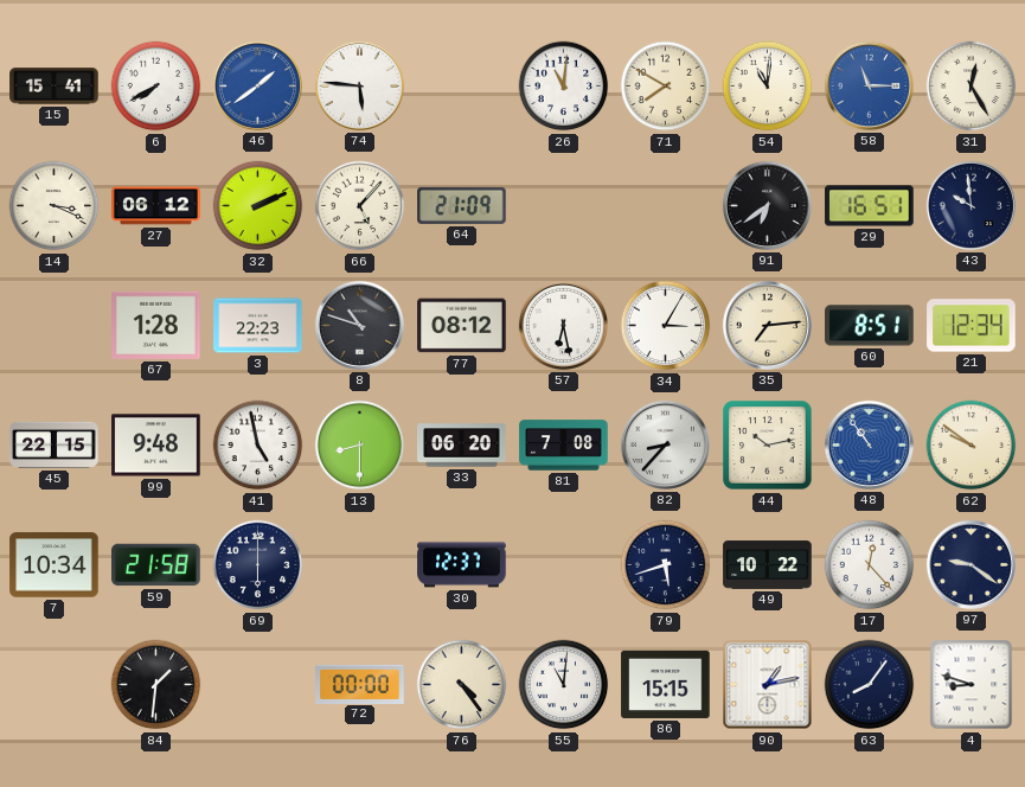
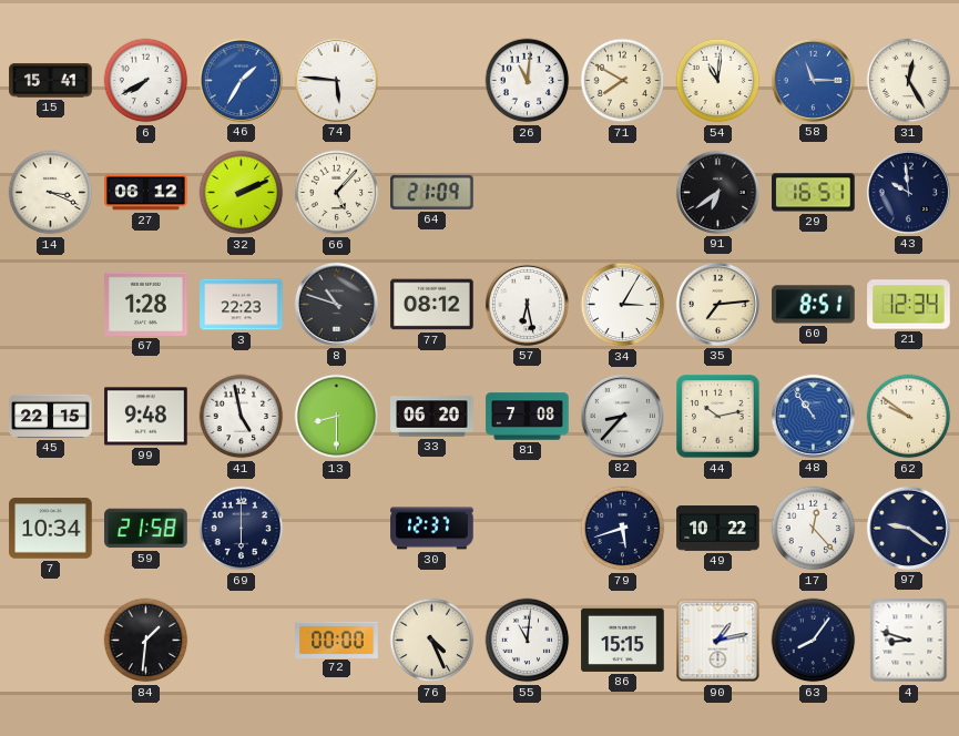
46: 1:39 -> 1:35
76: 4:24 -> 4:26
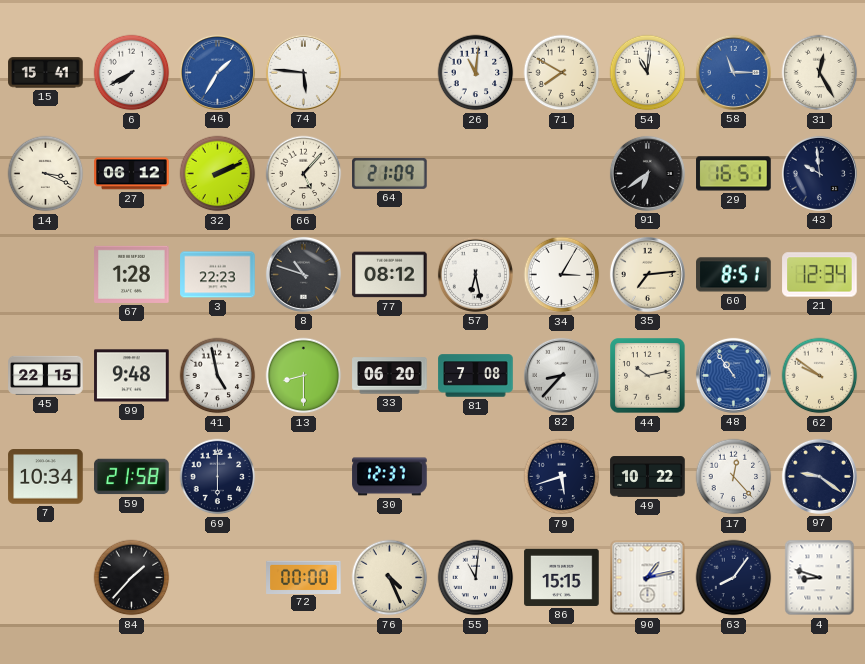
84: 1:31 -> 1:37
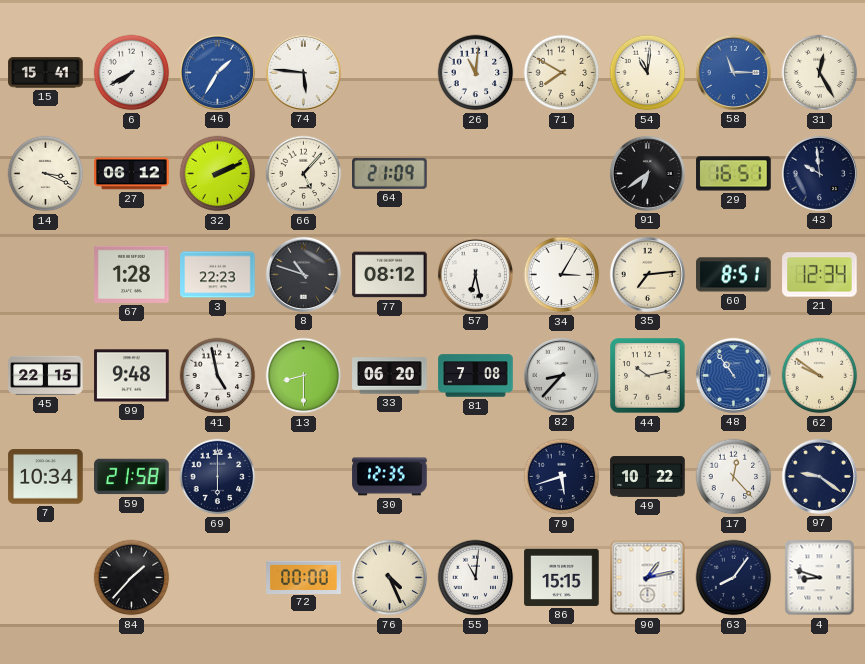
30: 12:37 -> 12:35
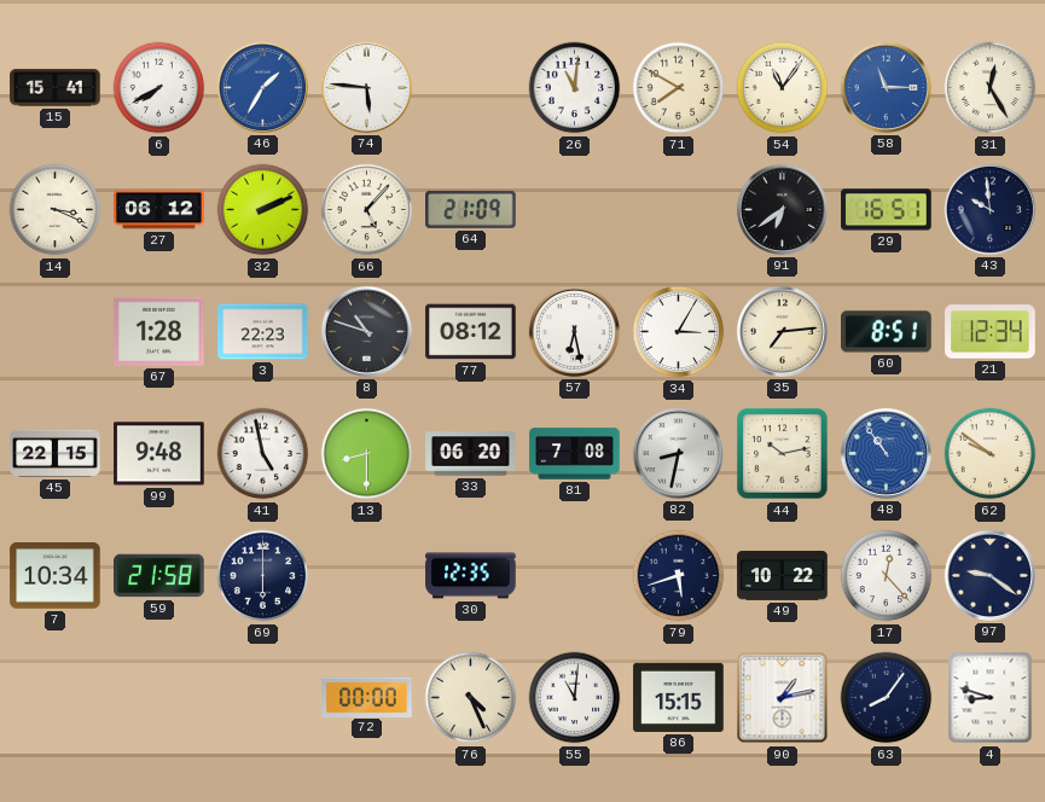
54: 11:01 -> 11:06
82: 8:37 -> 8:32
84: 1:37 -> none
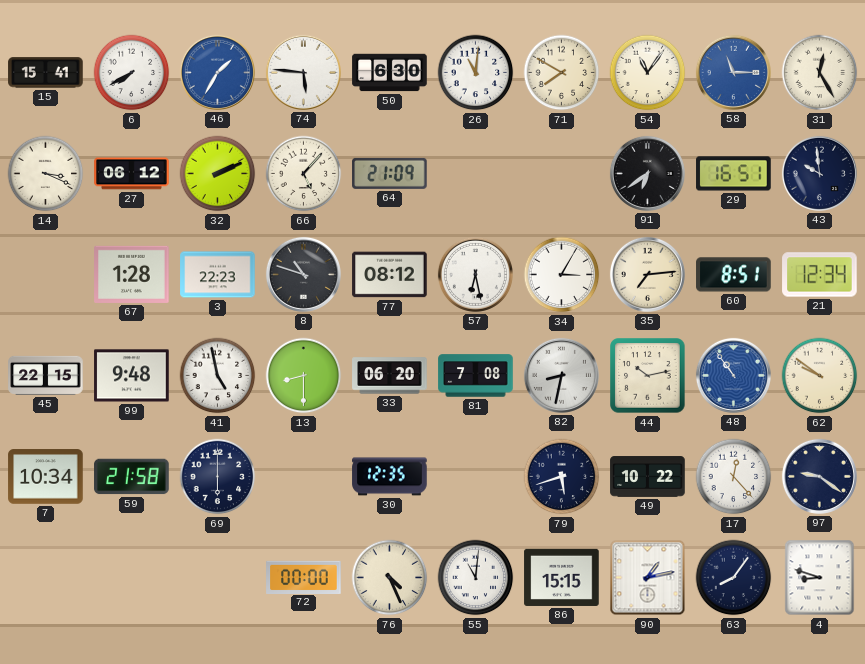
50: none -> 6:30
